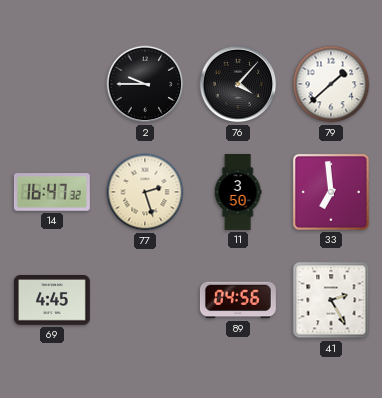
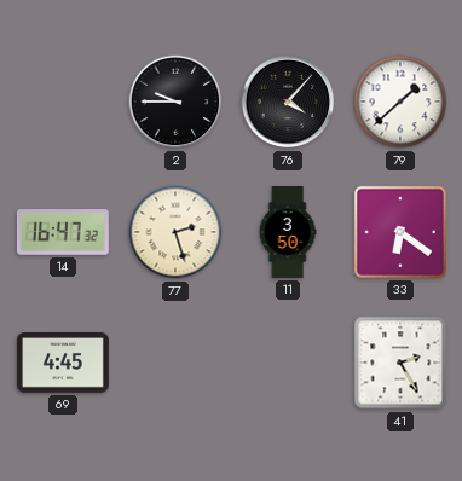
33: 6:59 -> 6:21
89: 04:56 -> none
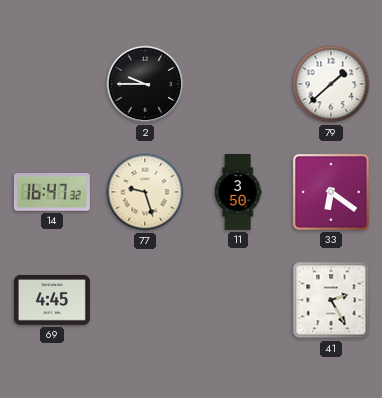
76: 4:07 -> none
77: 2:27 -> 9:27
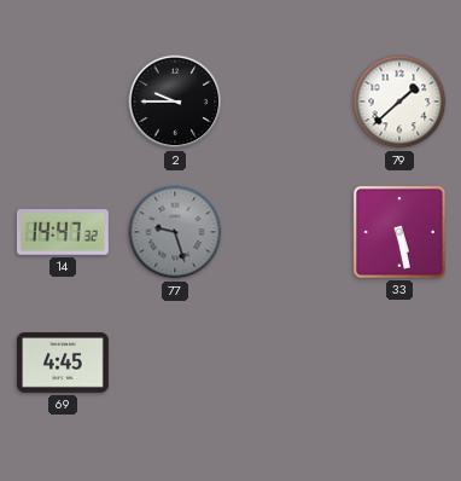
14: 16:47 -> 14:47
77 dial: cream -> grey
11: 3:50 -> none
33: 6:21 -> 5:28
41: 2:25 -> none
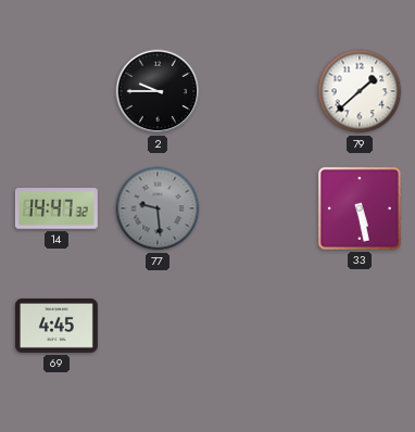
77: 9:27 -> 9:29
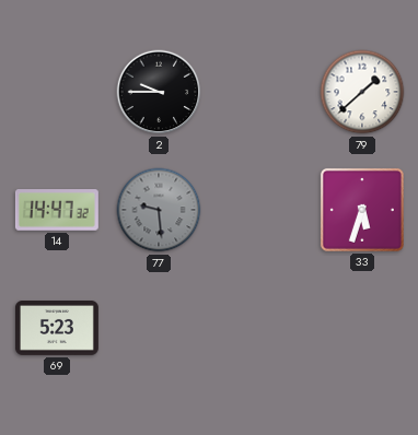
33: 5:28 -> 5:33
69: 4:45 -> 5:23
